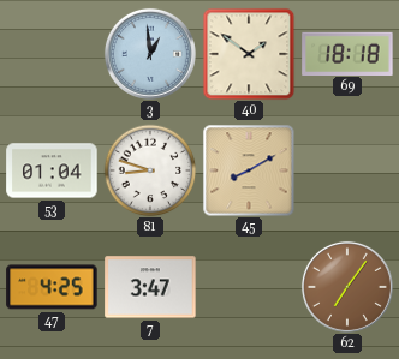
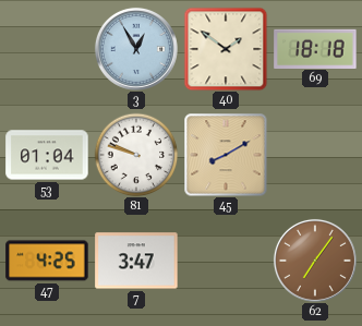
3: 12:59 -> 12:55
81: 8:48 -> 9:48
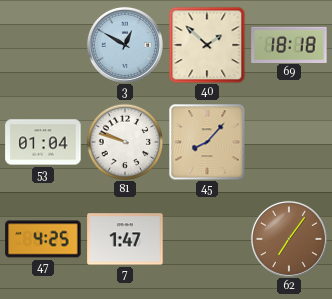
3: 12:55 -> 12:50
40: 1:51 -> 1:52
45: 8:10 -> 8:07
7: 3:47 -> 1:47
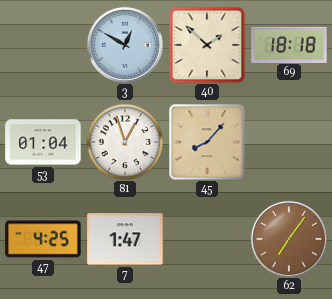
81: 9:48 -> 12:57
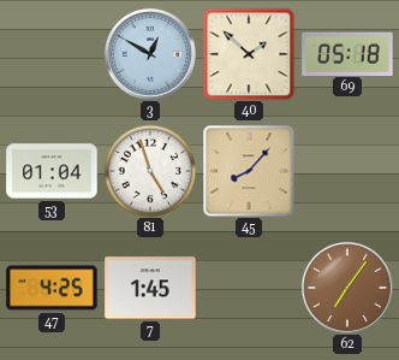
69: 18:18 -> 05:18
81: 12:57 -> 4:57
7: 1:47 -> 1:45
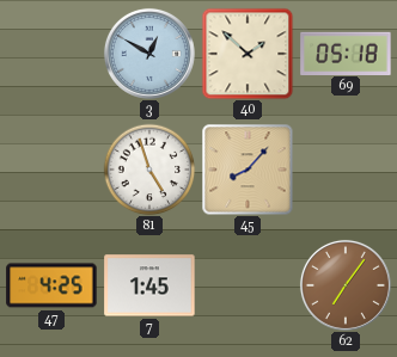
53: 01:04 -> none
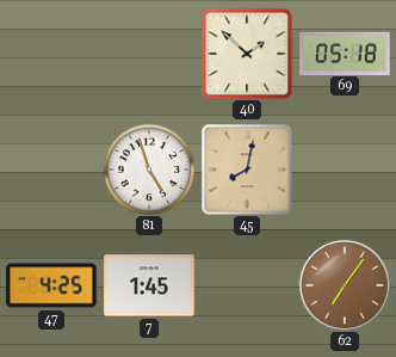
3: 12:50 -> none
45: 8:07 -> 8:02
